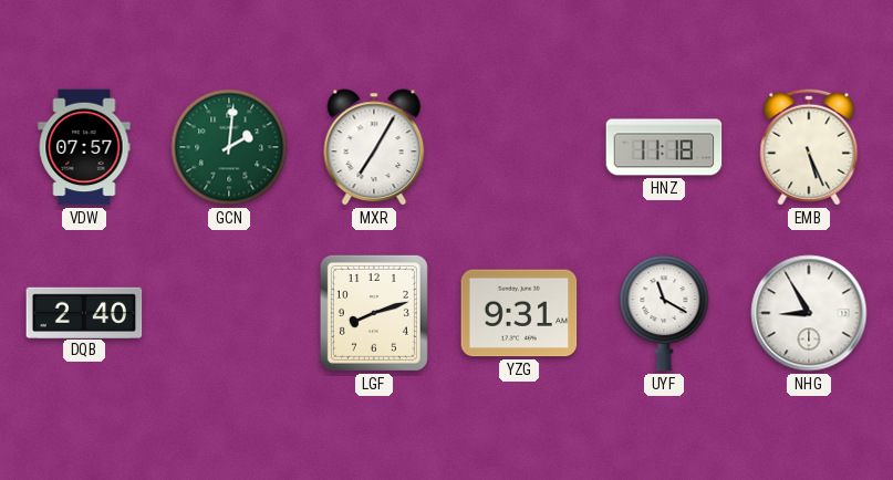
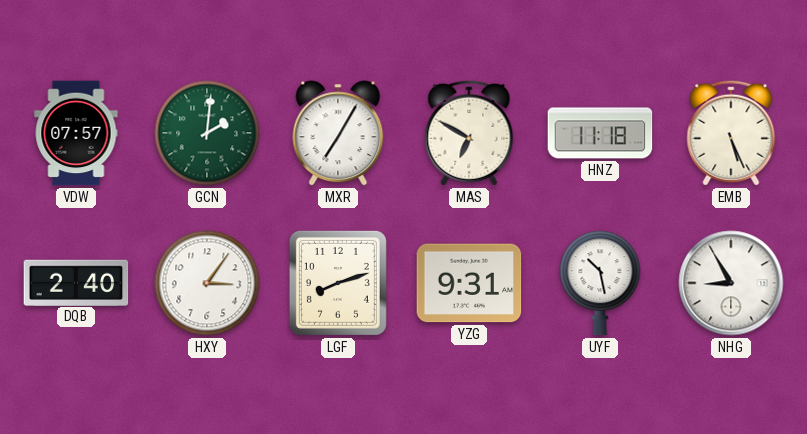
MAS: none -> 6:50
HXY: none -> 3:06
UYF: 11:20 -> 10:28
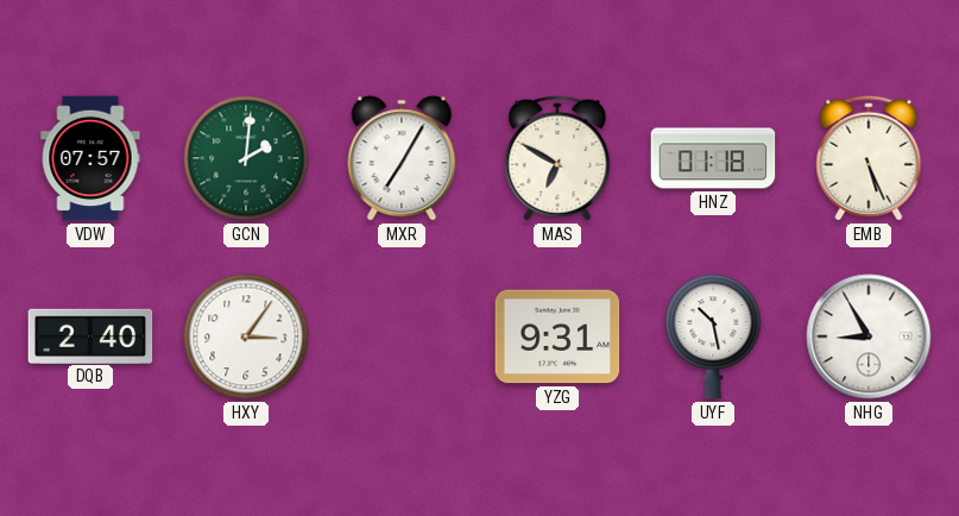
HNZ: 11:18 -> 01:18
LGF: 8:12 -> none
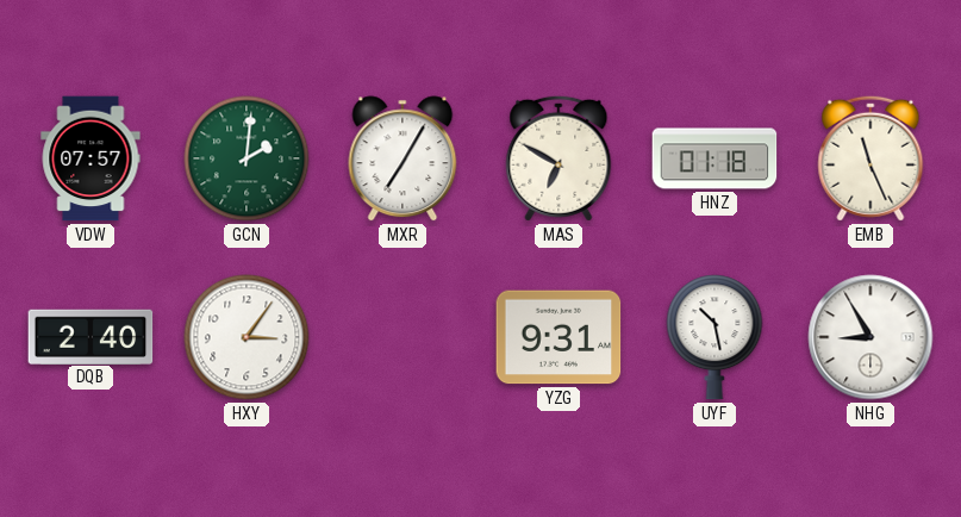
EMB: 5:26 -> 11:26
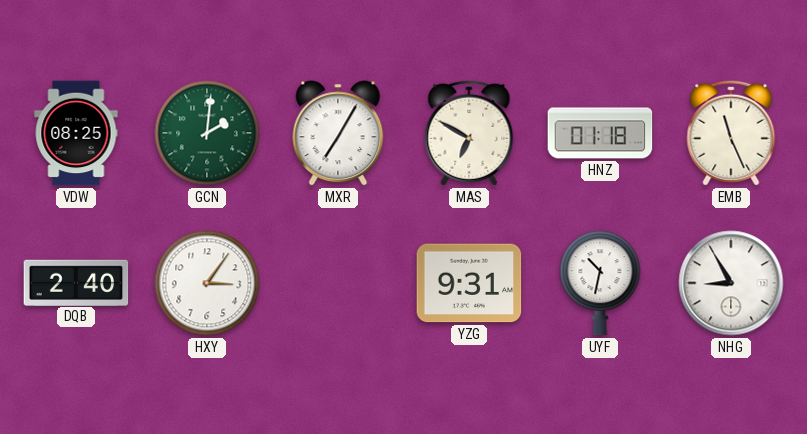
VDW: 07:57 -> 08:25
UYF: 10:28 -> 10:32
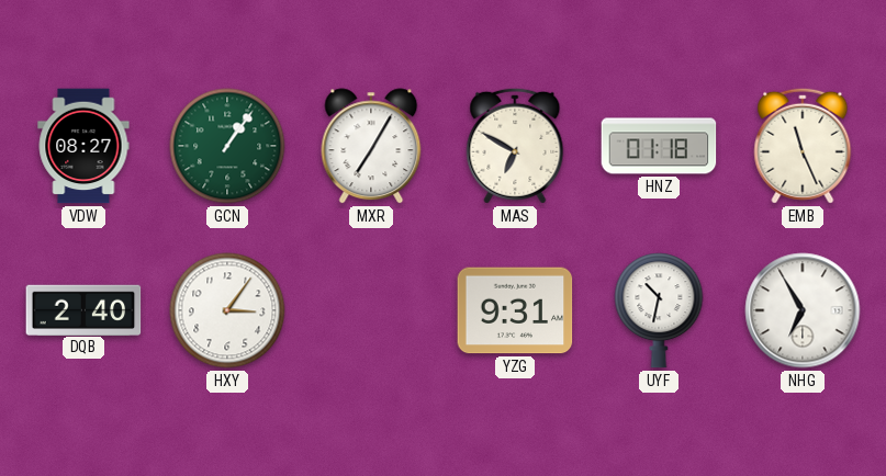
VDW: 08:25 -> 08:27
GCN: 2:01 -> 1:06
NHG: 8:55 -> 6:55
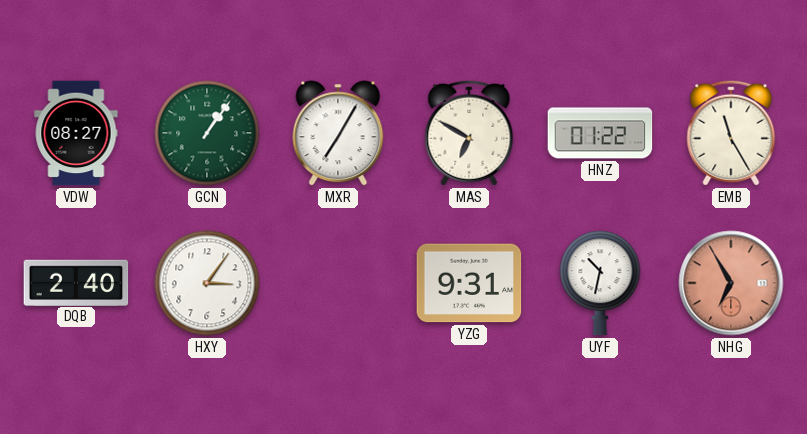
HNZ: 01:18 -> 01:22
EMB: 11:26 -> 11:25
NHG dial: white -> salmon
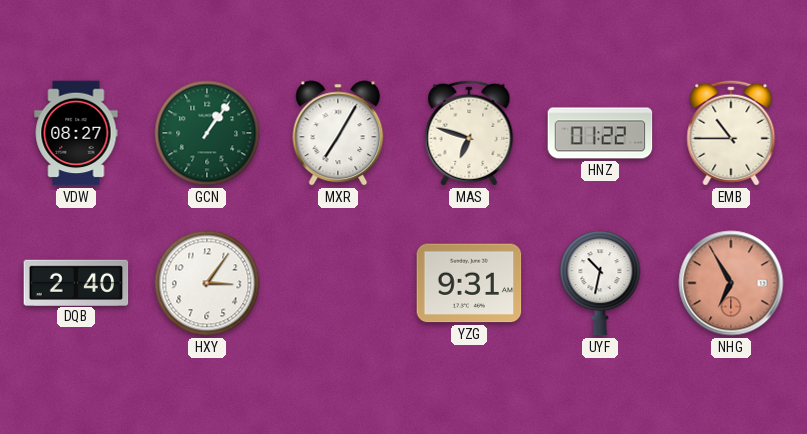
MAS: 6:50 -> 6:48
EMB: 11:25 -> 10:45
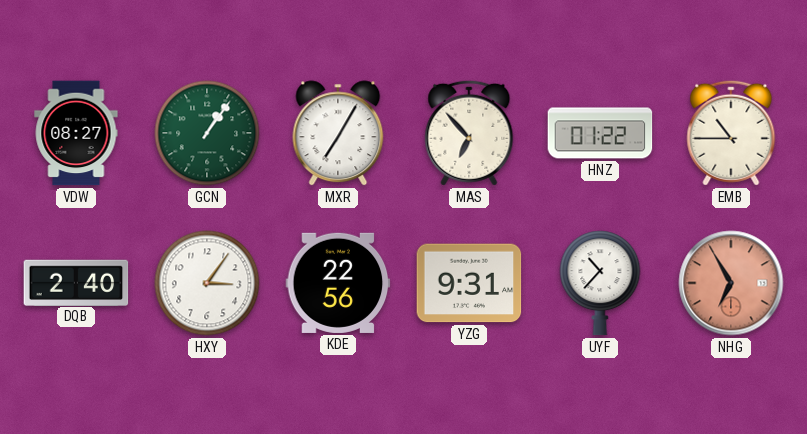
MAS: 6:48 -> 6:53
KDE: none -> 22:56
UYF: 10:32 -> 10:37
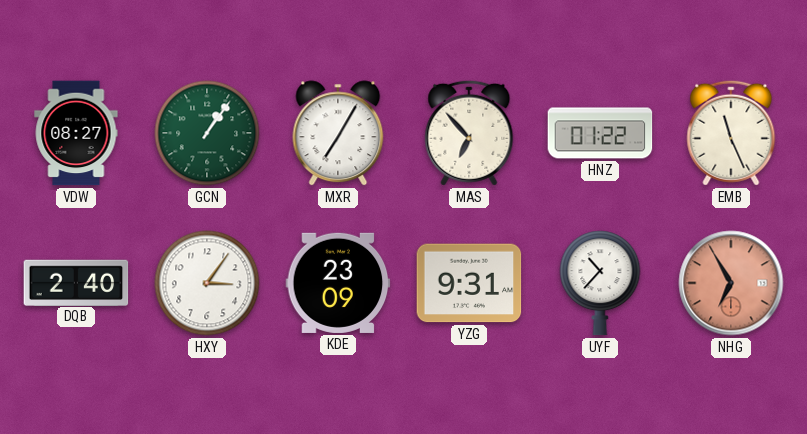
EMB: 10:45 -> 11:26
KDE: 22:56 -> 23:09
